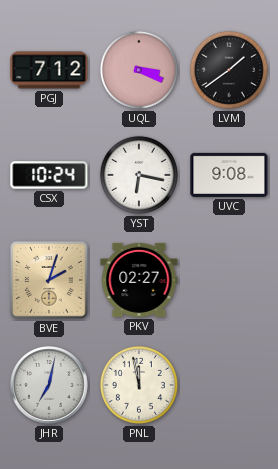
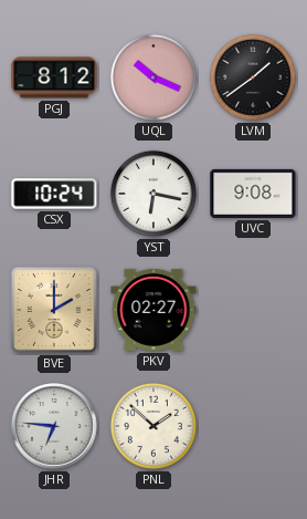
PGJ: 7:12 -> 8:12
UQL: 3:19 -> 10:19
BVE: 2:03 -> 2:00
JHR: 7:02 -> 6:46
PNL: 11:58 -> 1:52
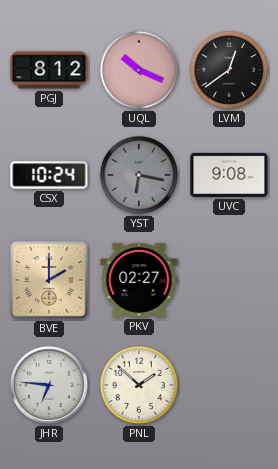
LVM: 1:39 -> 12:39
YST dial: white -> grey
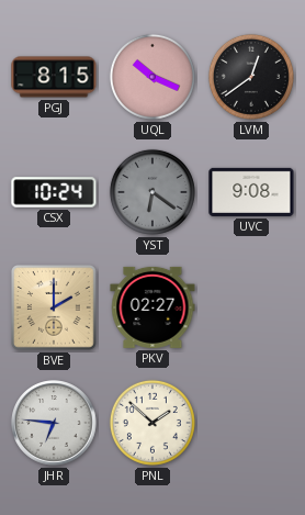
PGJ: 8:12 -> 8:15
YST: 6:17 -> 6:21
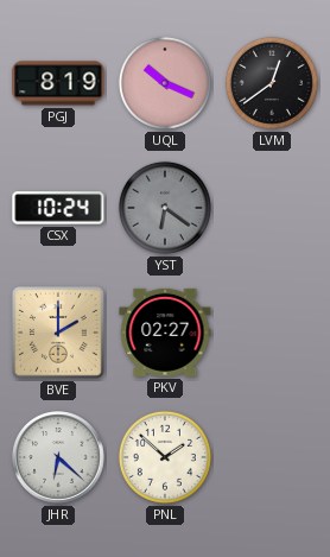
PGJ: 8:15 -> 8:19
UVC: 9:08 -> none
JHR: 6:46 -> 6:22
